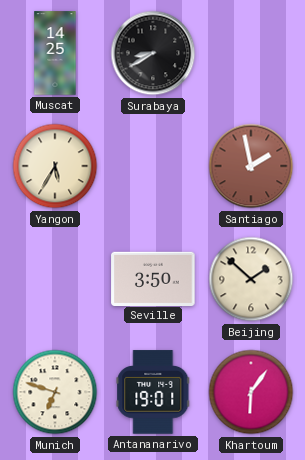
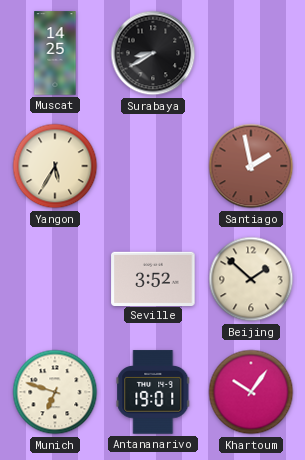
Seville: 3:50 -> 3:52
Khartoum: 6:06 -> 10:06
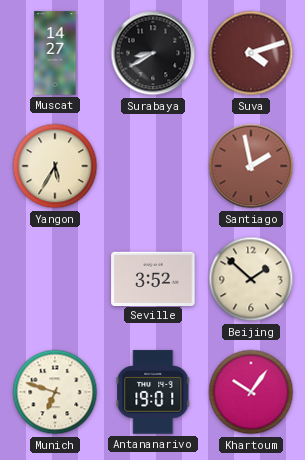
Muscat: 14:25 -> 14:27
Suva: none -> 4:12
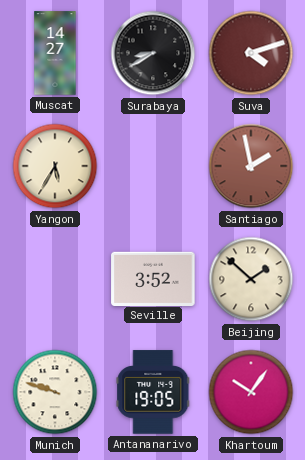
Munich: 6:48 -> 9:48
Antananarivo: 19:01 -> 19:05
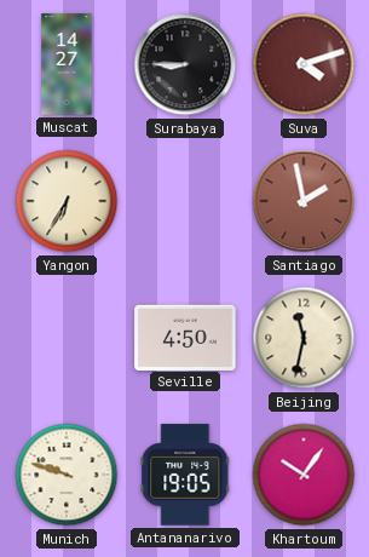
Surabaya: 8:40 -> 8:45
Yangon: 5:35 -> 6:35
Seville: 3:52 -> 4:50
Beijing: 1:52 -> 11:32
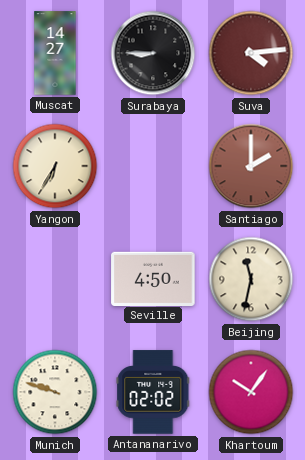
Suva: 4:12 -> 4:14
Santiago: 1:58 -> 2:00
Antananarivo: 19:05 -> 02:02
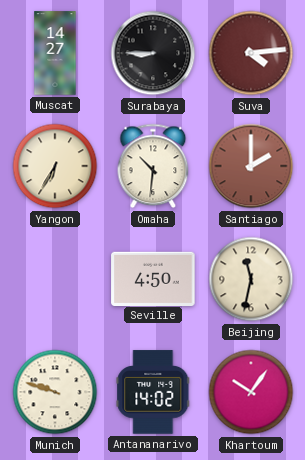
Omaha: none -> 10:31
Antananarivo: 02:02 -> 14:02
